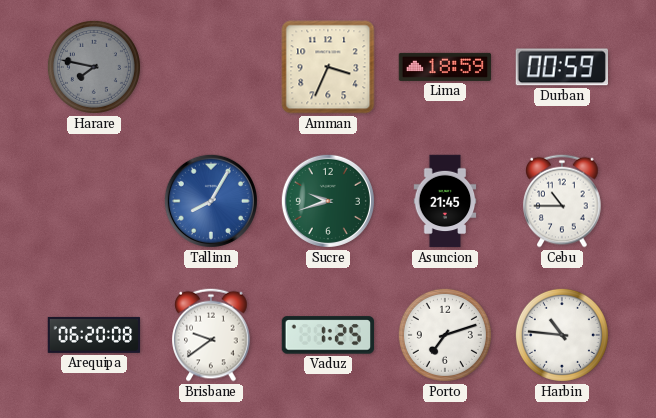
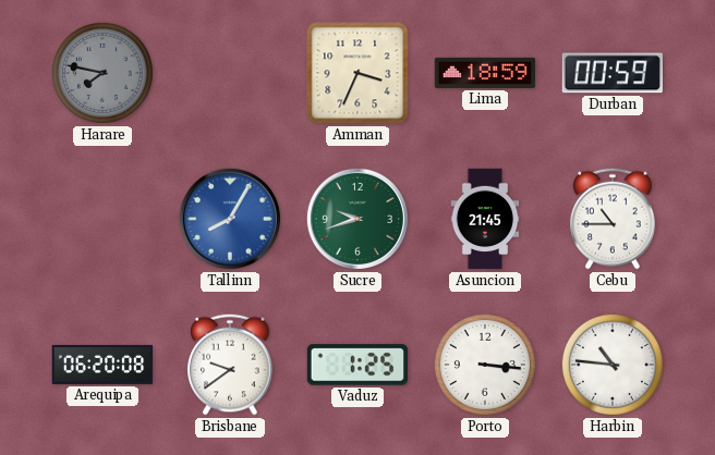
Porto: 7:12 -> 3:16
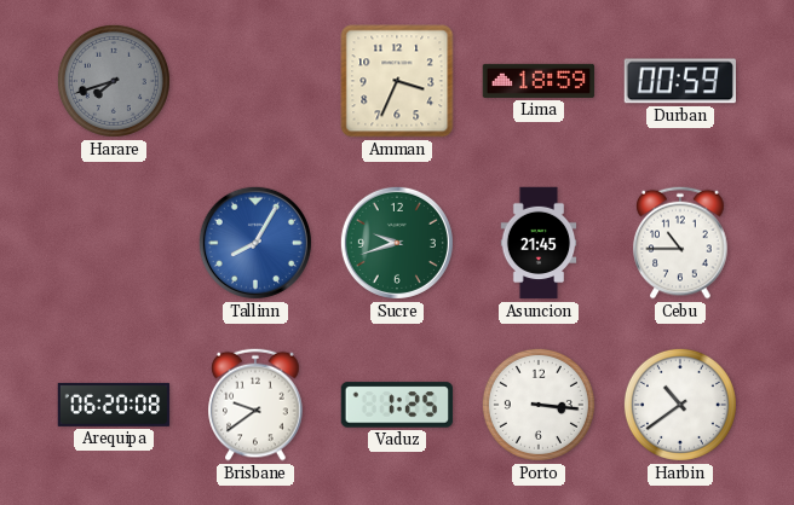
Harare: 7:47 -> 7:42
Harbin: 10:46 -> 10:39
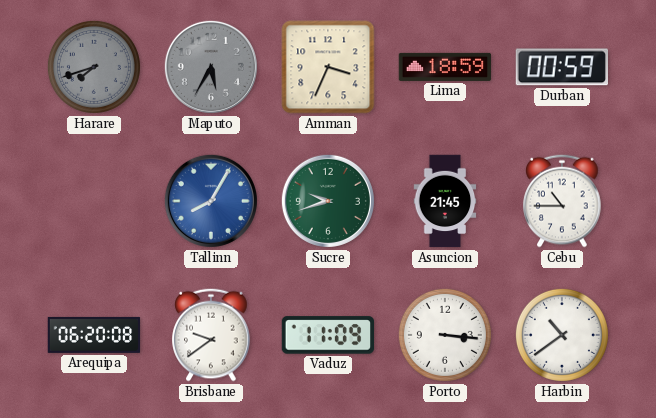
Maputo: none -> 5:35
Vaduz: 1:25 -> 11:09
